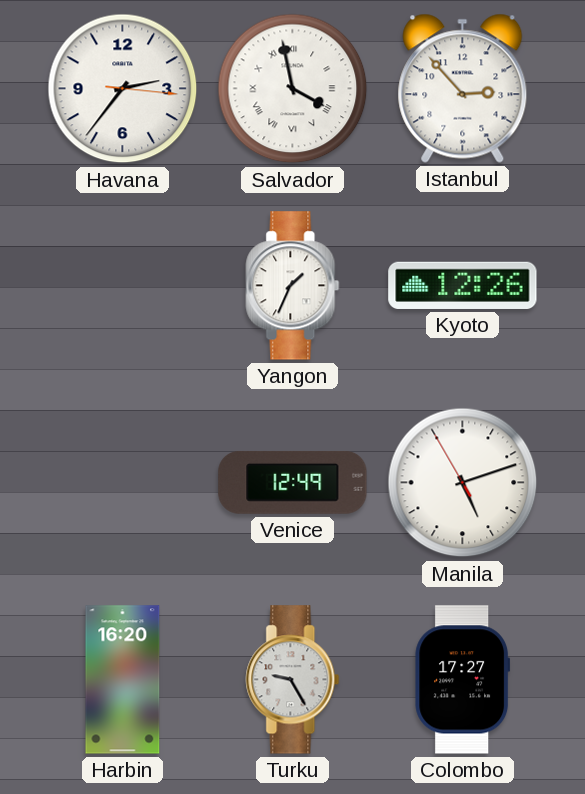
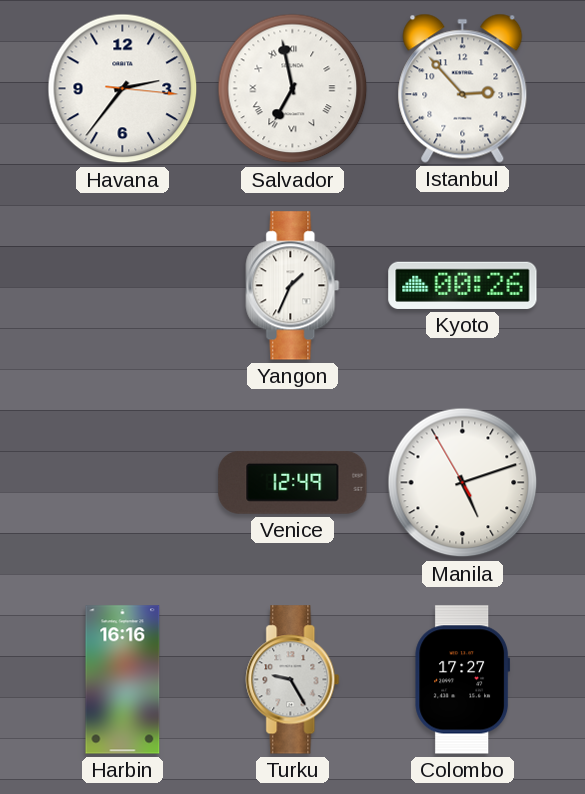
Salvador: 3:58 -> 6:58
Kyoto: 12:26 -> 00:26
Harbin: 16:20 -> 16:16
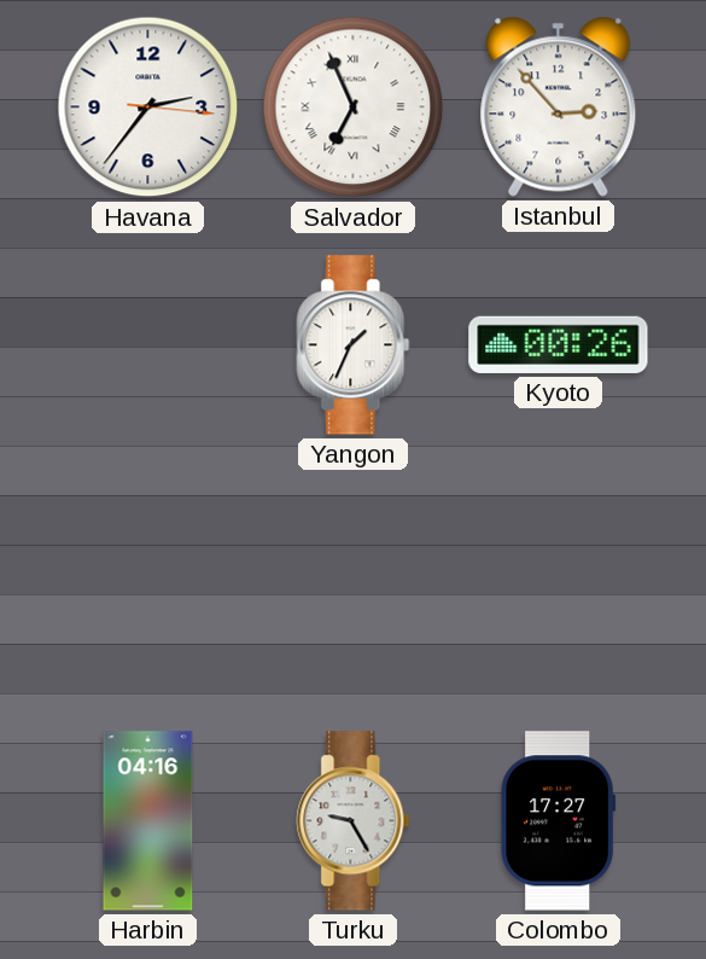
Salvador: 6:58 -> 6:56
Venice: 12:49 -> none
Manila: 5:11 -> none
Harbin: 16:16 -> 04:16
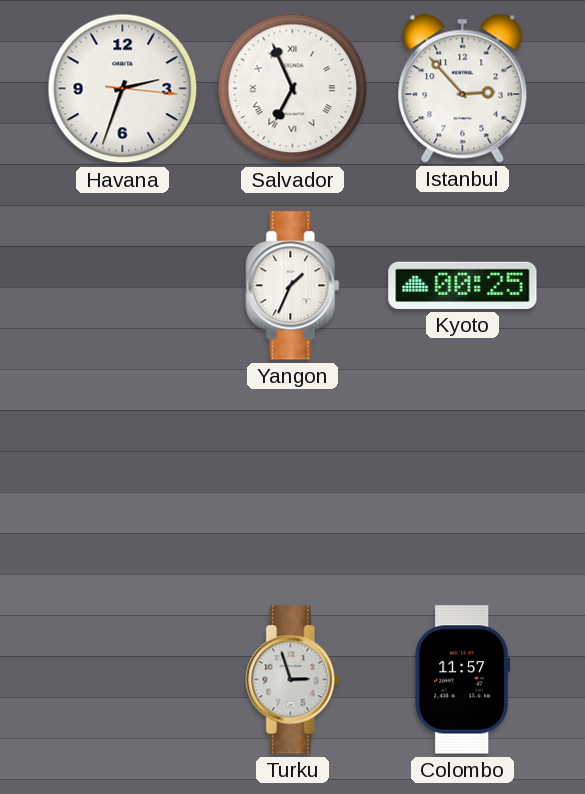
Havana: 2:36 -> 2:33
Kyoto: 00:26 -> 00:25
Harbin: 04:16 -> none
Turku: 9:25 -> 2:57
Colombo: 17:27 -> 11:57
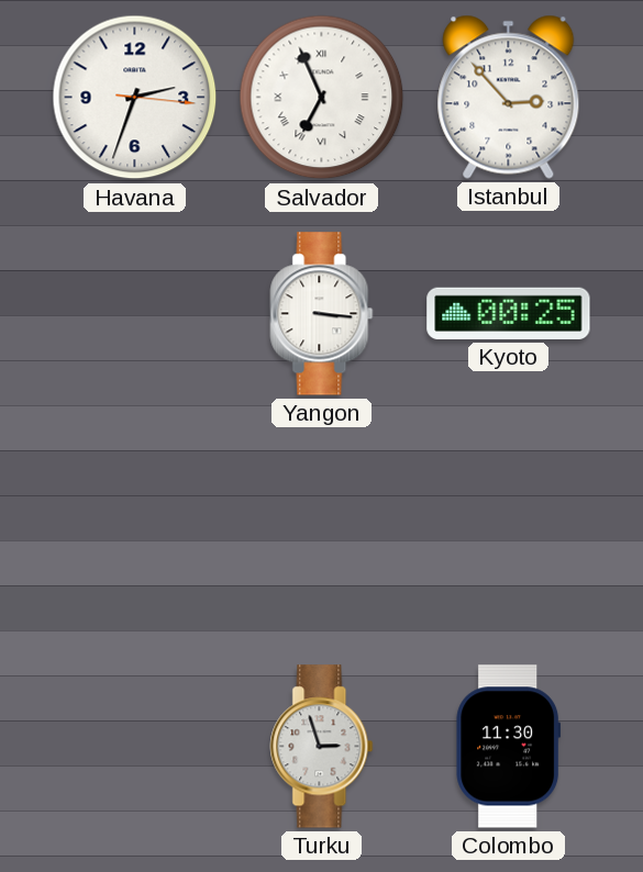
Yangon: 1:34 -> 3:16
Colombo: 11:57 -> 11:30
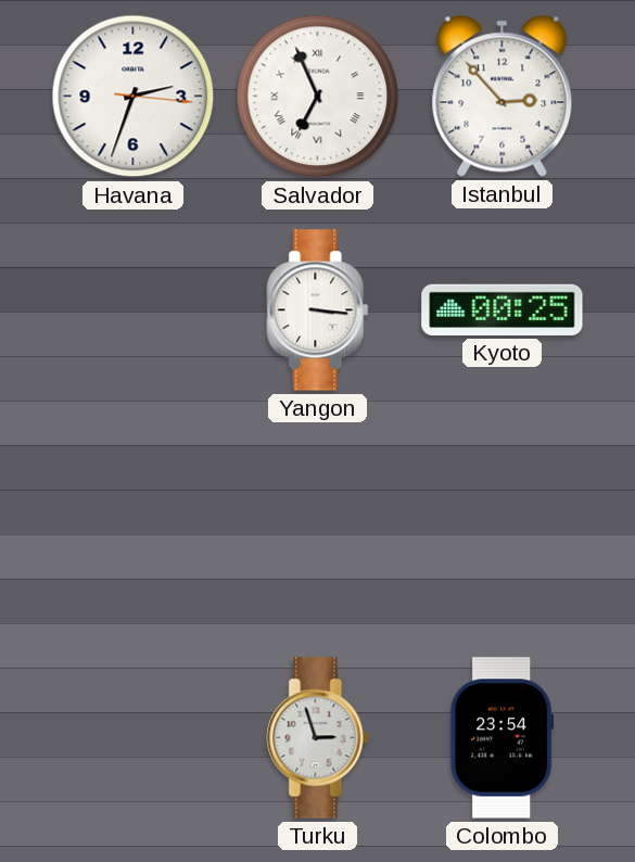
Colombo: 11:30 -> 23:54
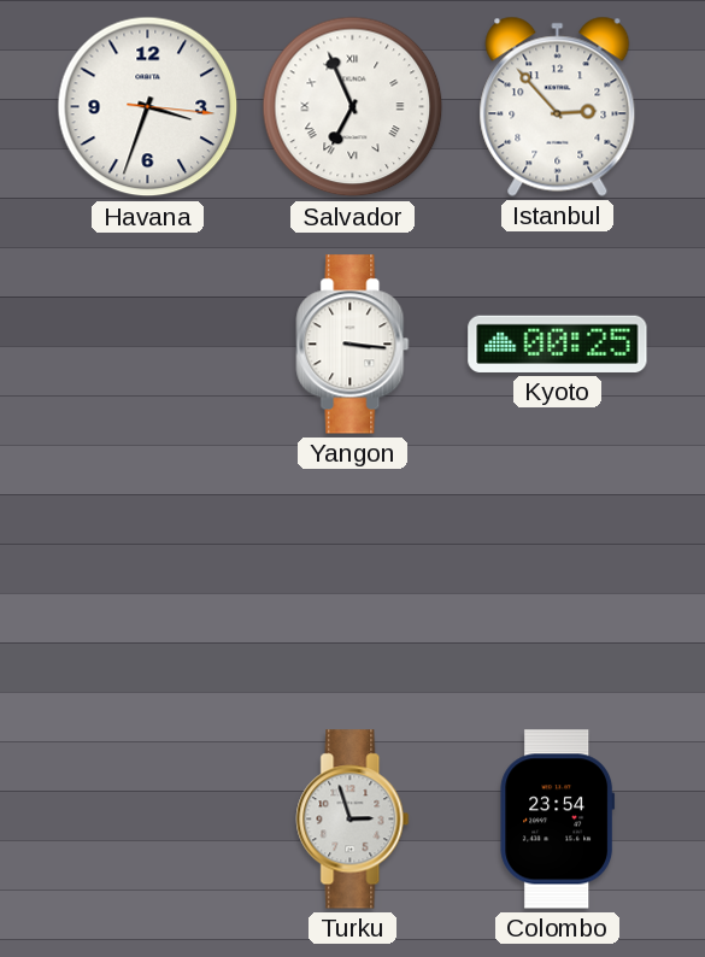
Havana: 2:33 -> 3:33
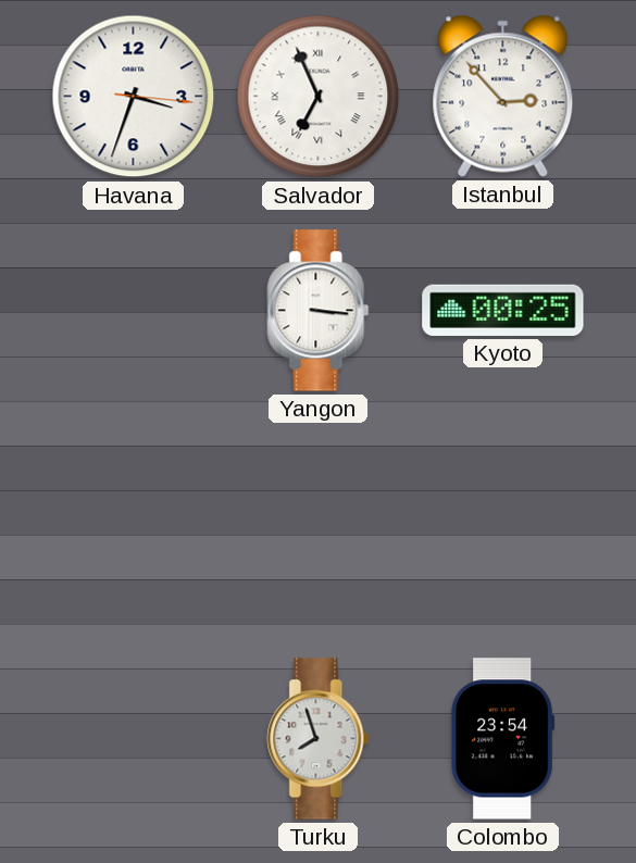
Turku: 2:57 -> 7:57
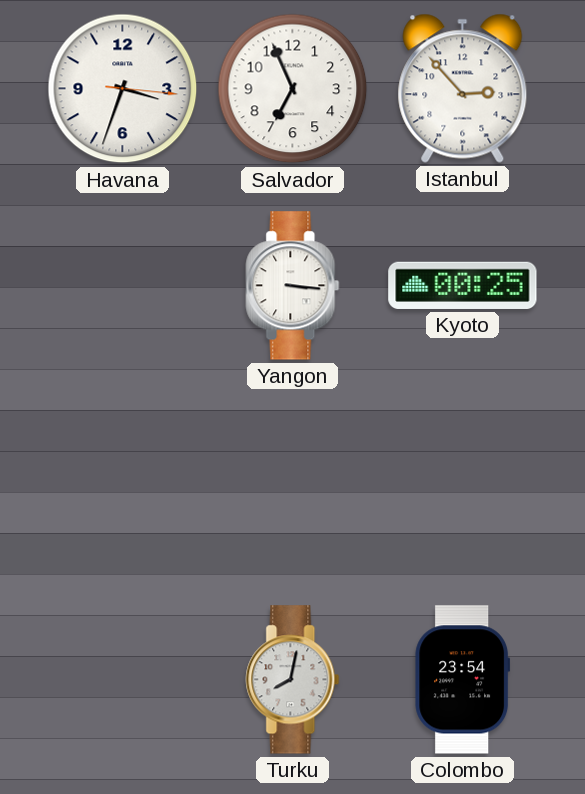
Salvador numerals: Roman -> Arabic
Turku: 7:57 -> 8:02
